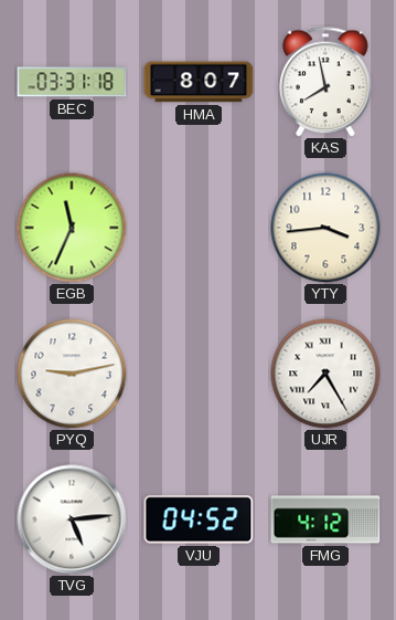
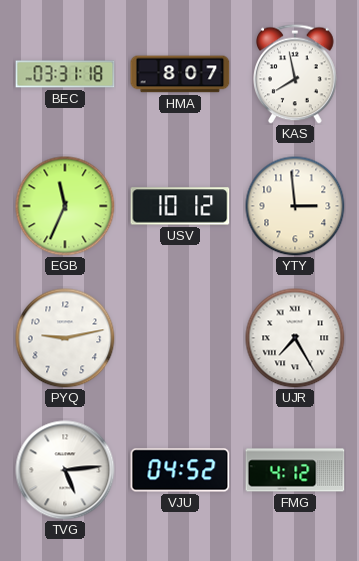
USV: none -> 10:12
YTY: 3:44 -> 2:59
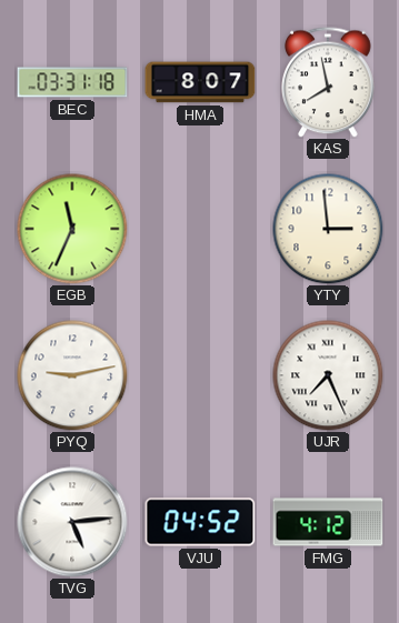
USV: 10:12 -> none
UJR: 7:25 -> 7:26
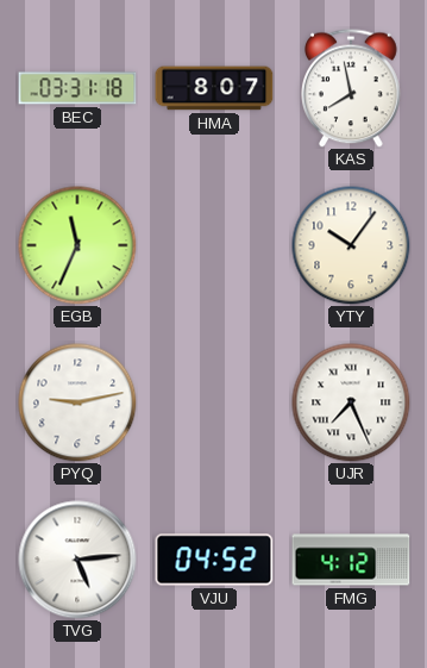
YTY: 2:59 -> 10:06
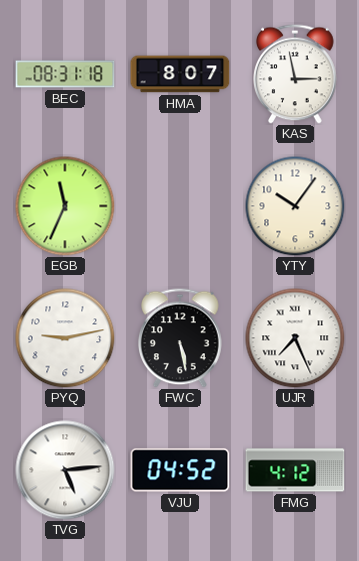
BEC: 03:31 -> 08:31
KAS: 7:58 -> 2:58
FWC: none -> 5:28
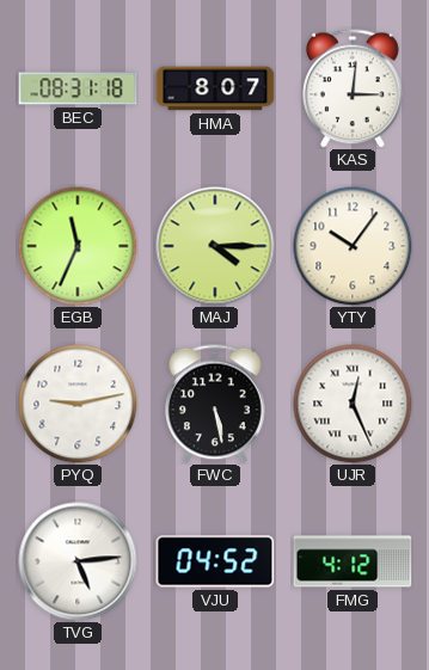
KAS: 2:58 -> 3:01
MAJ: none -> 4:15
UJR: 7:26 -> 12:26
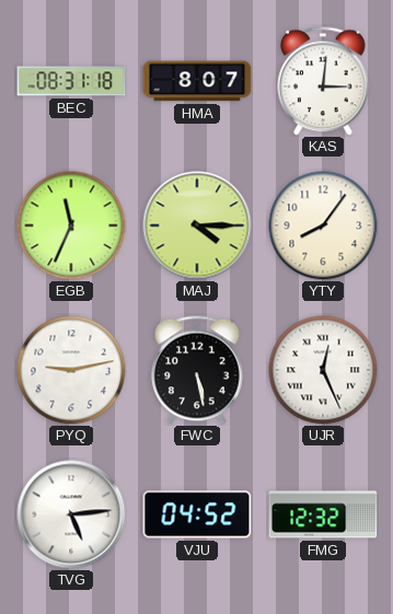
YTY: 10:06 -> 8:06
FMG: 4:12 -> 12:32
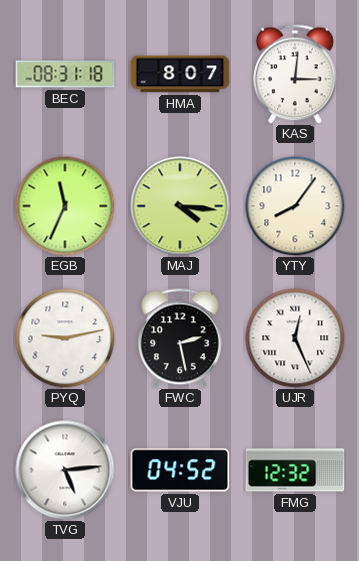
MAJ: 4:15 -> 4:16
FWC: 5:28 -> 2:28
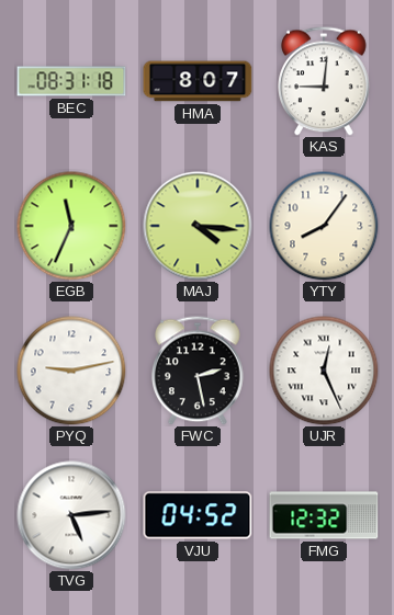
KAS: 3:01 -> 9:01
